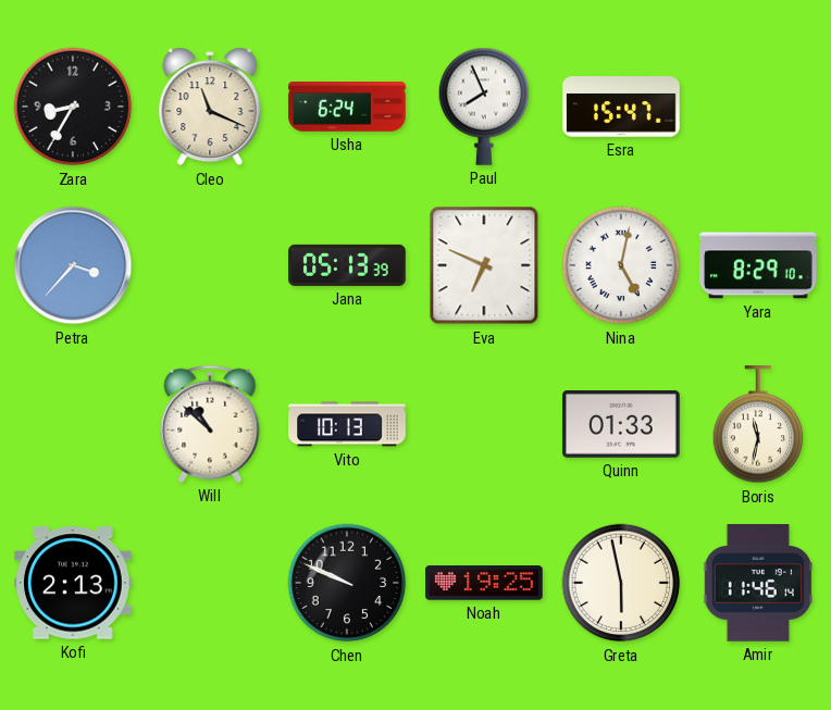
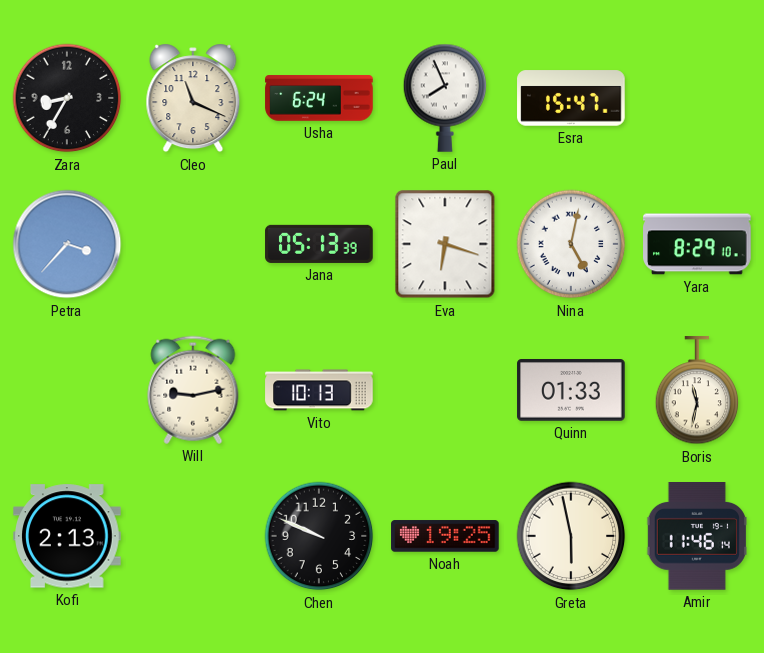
Eva: 6:49 -> 6:18
Will: 10:52 -> 9:13
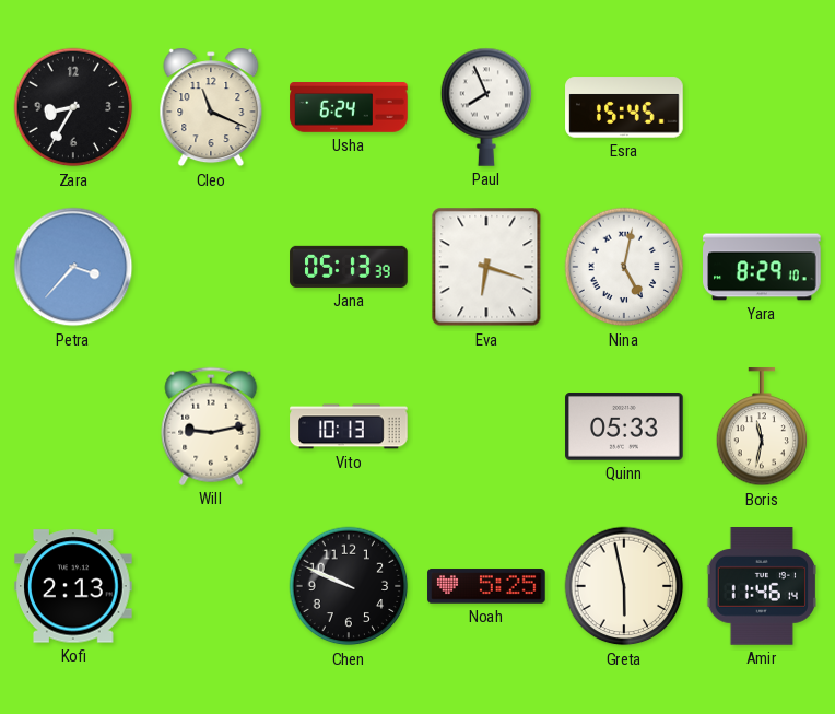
Esra: 15:47 -> 15:45
Quinn: 01:33 -> 05:33
Noah: 19:25 -> 5:25
